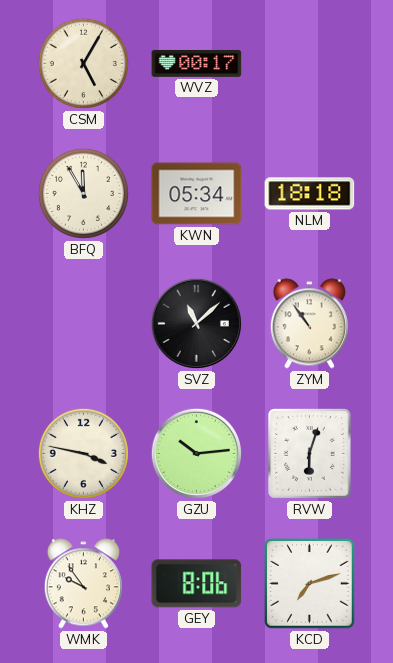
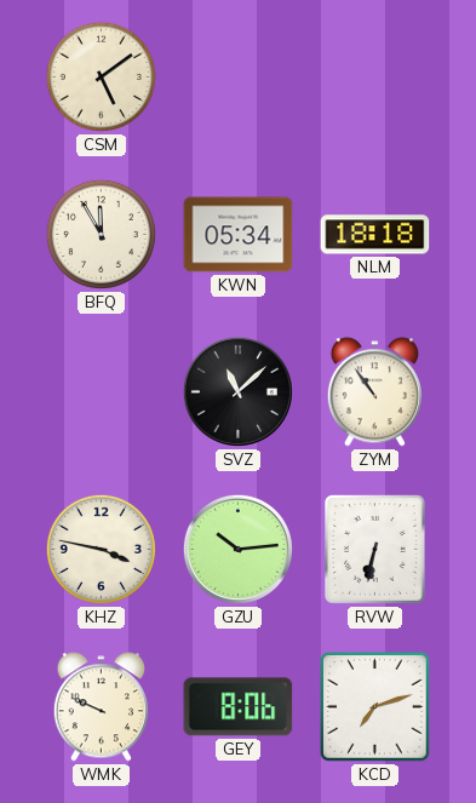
CSM: 5:05 -> 5:09
WVZ: 00:17 -> none
RVW: 6:03 -> 6:32
WMK: 9:54 -> 9:49
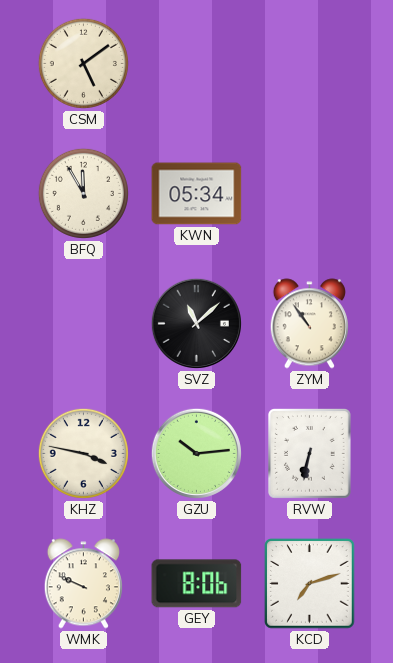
NLM: 18:18 -> none
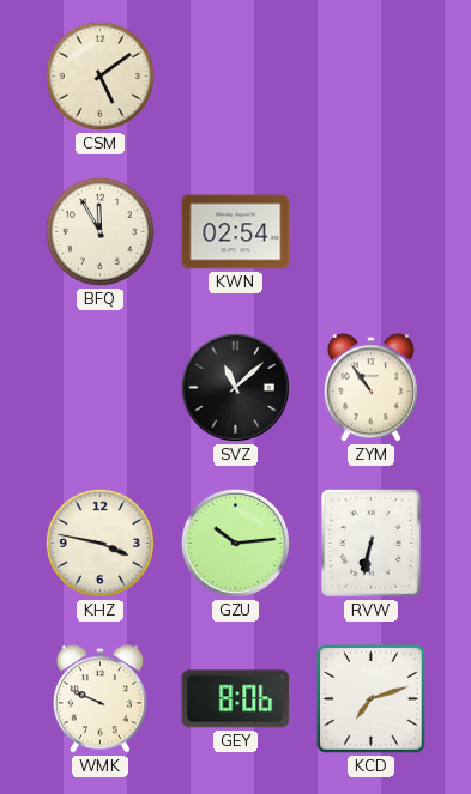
KWN: 05:34 -> 02:54
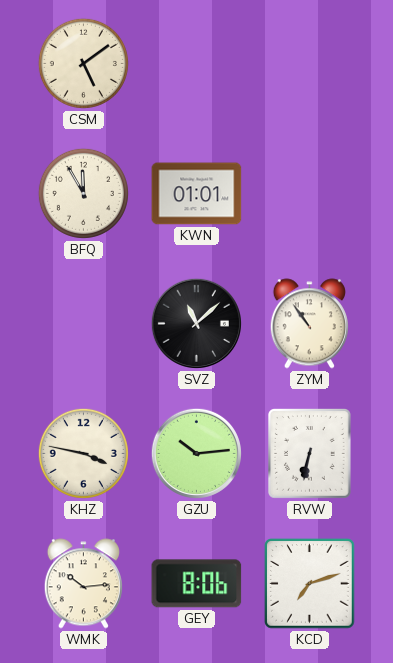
KWN: 02:54 -> 01:01
WMK: 9:49 -> 10:14
